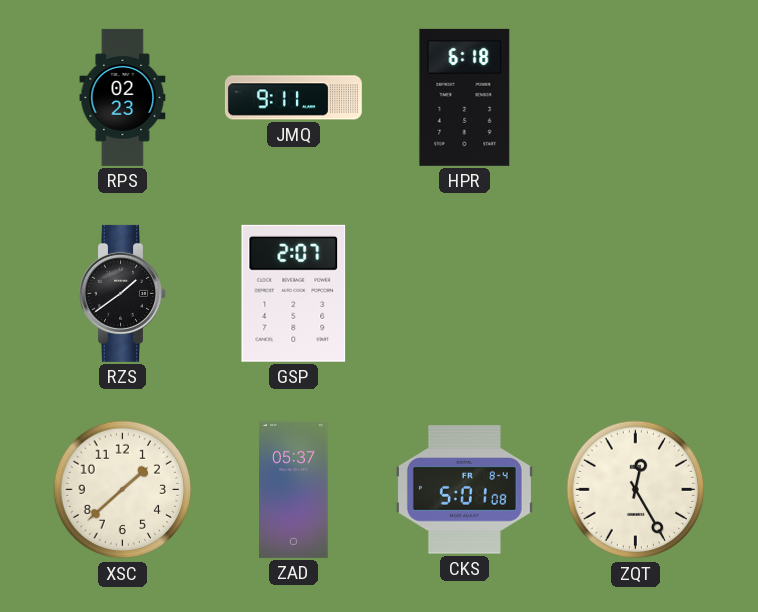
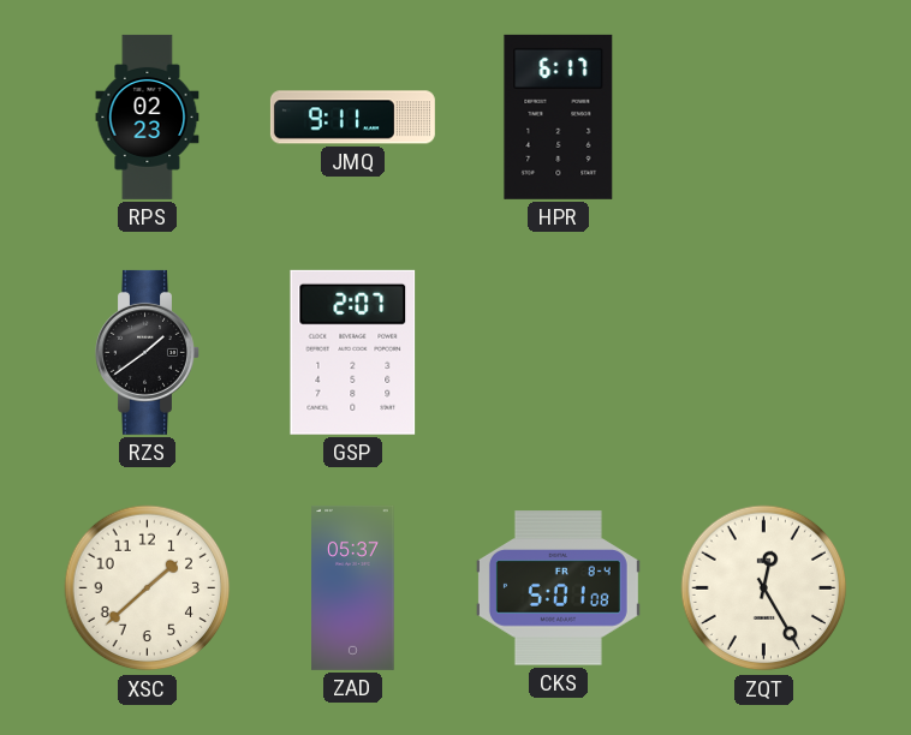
HPR: 6:18 -> 6:17
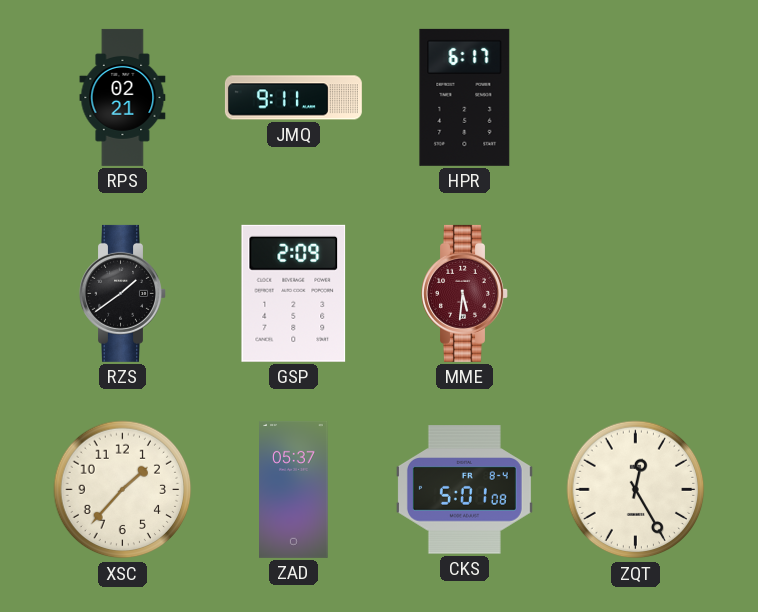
RPS: 02:23 -> 02:21
GSP: 2:07 -> 2:09
MME: none -> 5:31
XSC: 1:38 -> 1:37
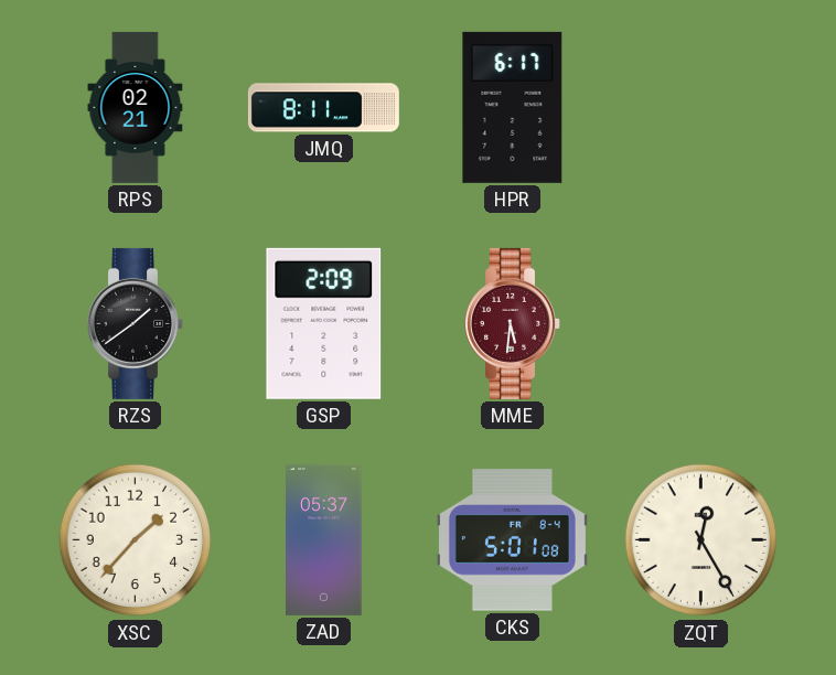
JMQ: 9:11 -> 8:11
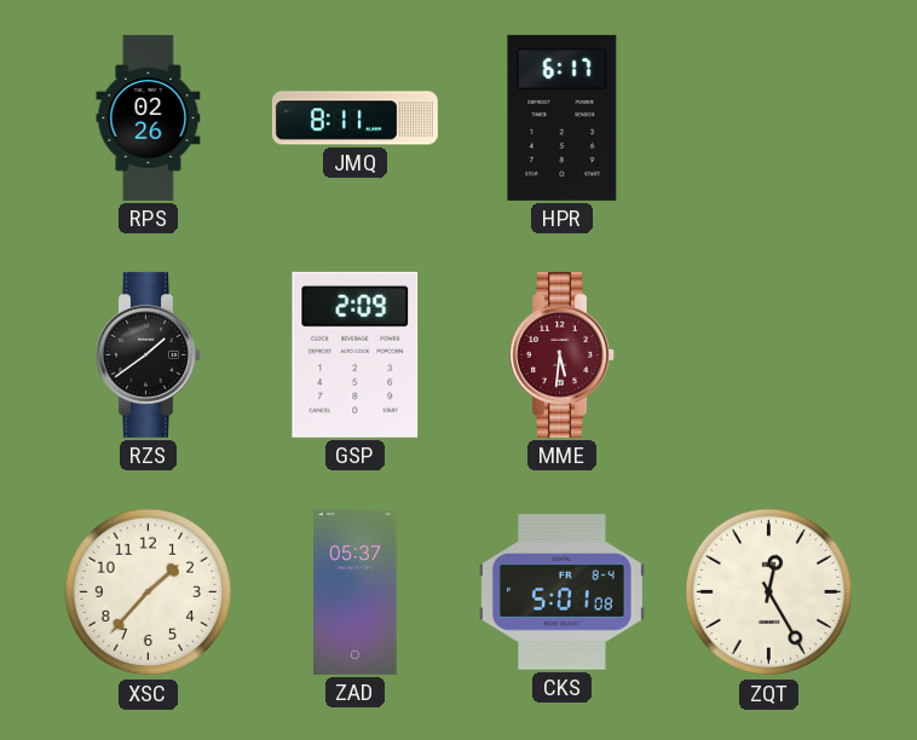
RPS: 02:21 -> 02:26
